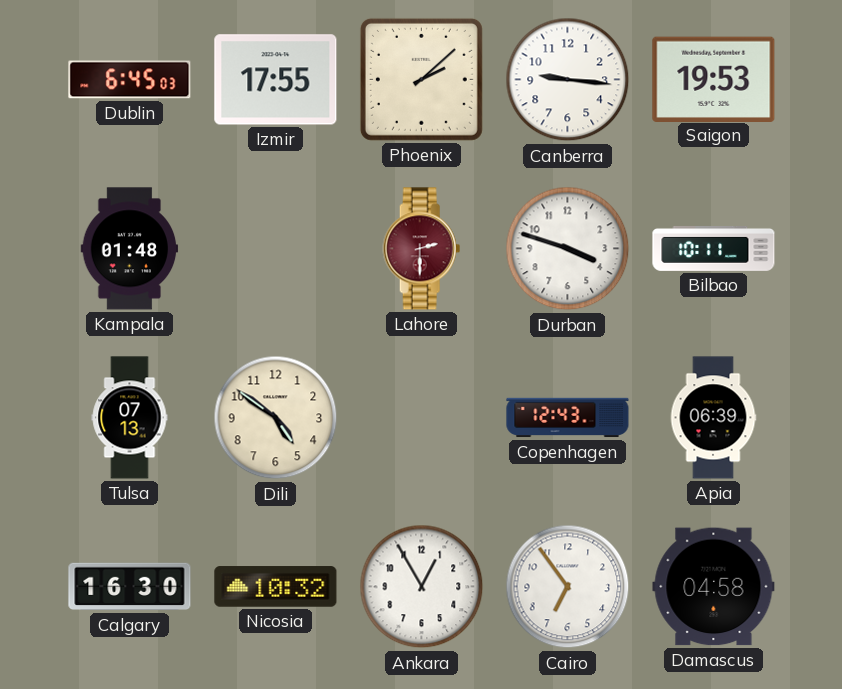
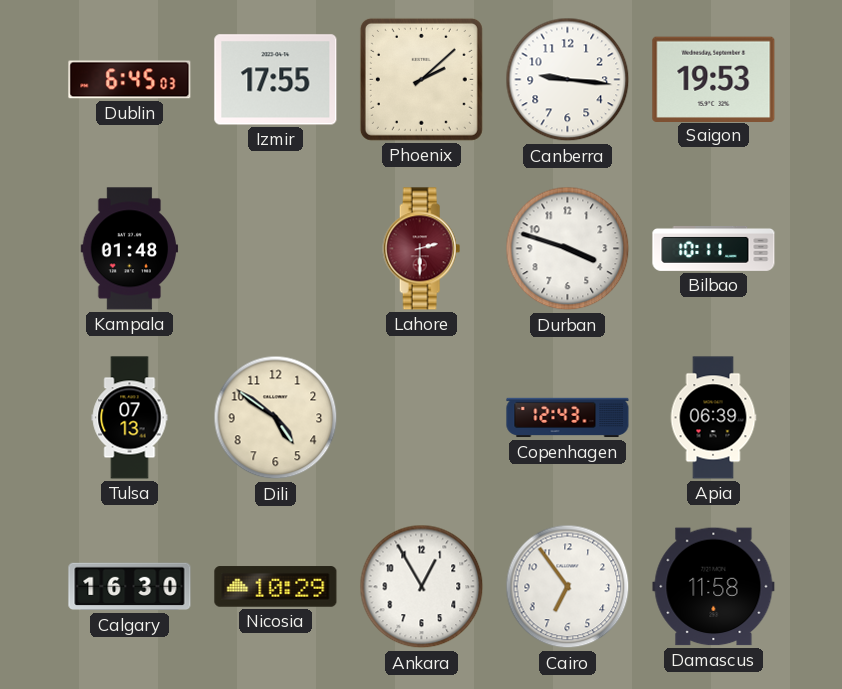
Nicosia: 10:32 -> 10:29
Damascus: 04:58 -> 11:58
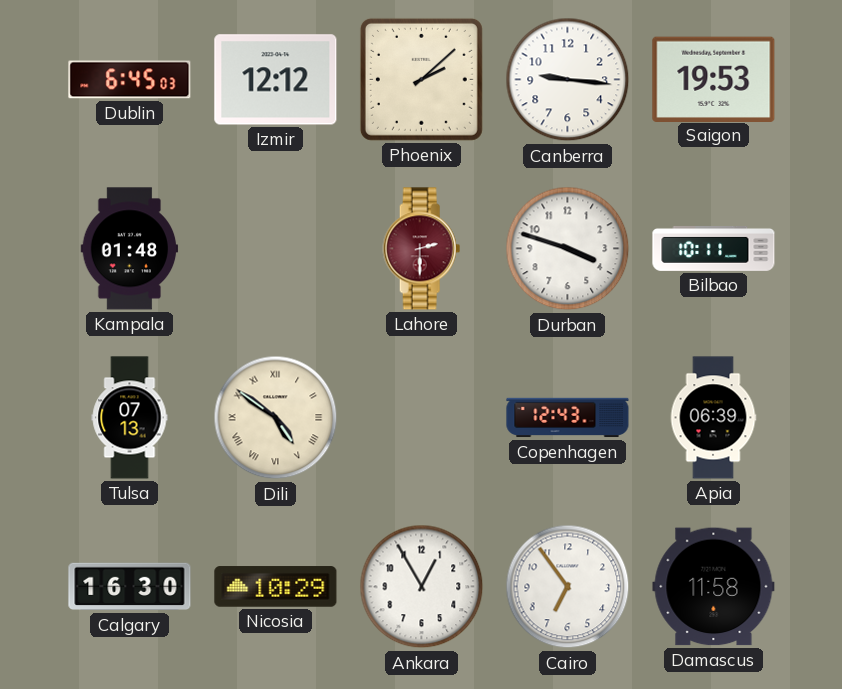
Izmir: 17:55 -> 12:12
Dili numerals: Arabic -> Roman
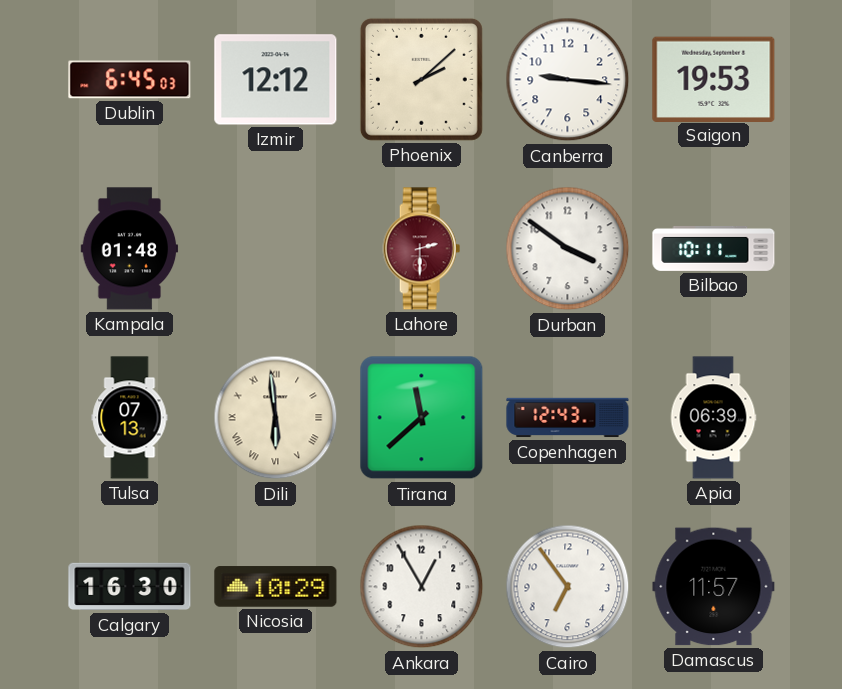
Durban: 3:48 -> 3:51
Dili: 4:51 -> 5:59
Tirana: none -> 11:38
Damascus: 11:58 -> 11:57
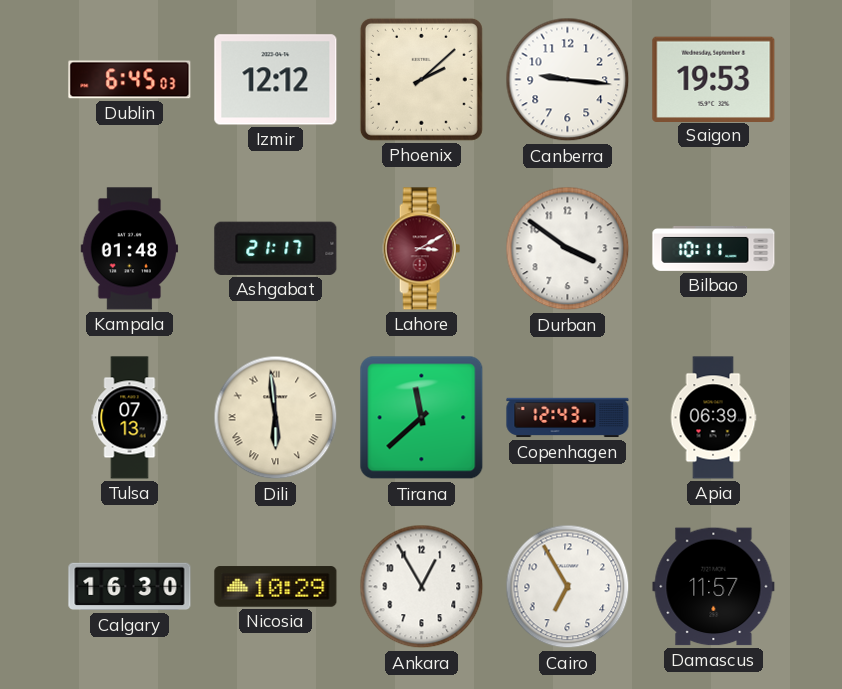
Ashgabat: none -> 21:17
Lahore: 2:30 -> 3:10
Cairo: 6:54 -> 6:55
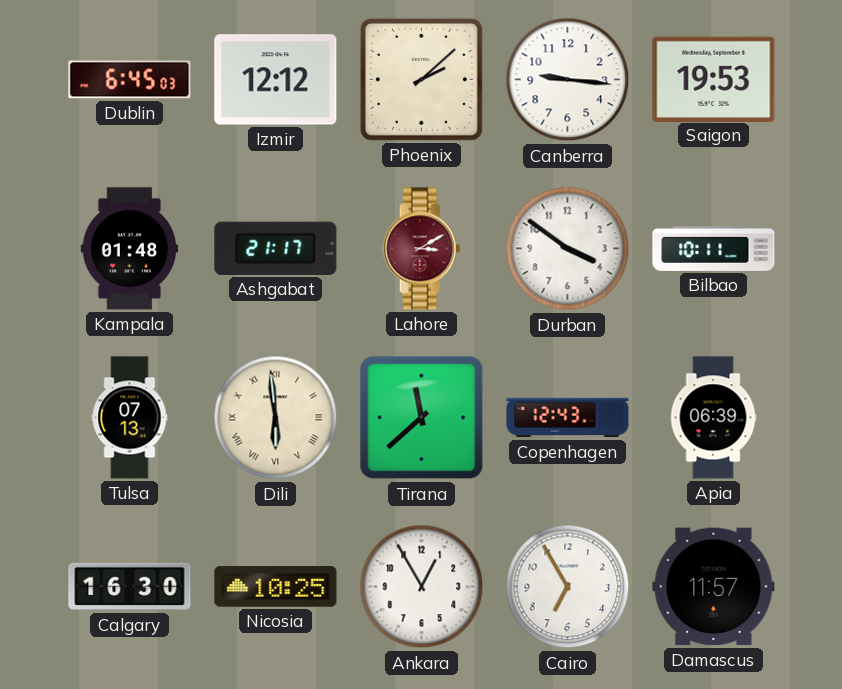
Nicosia: 10:29 -> 10:25
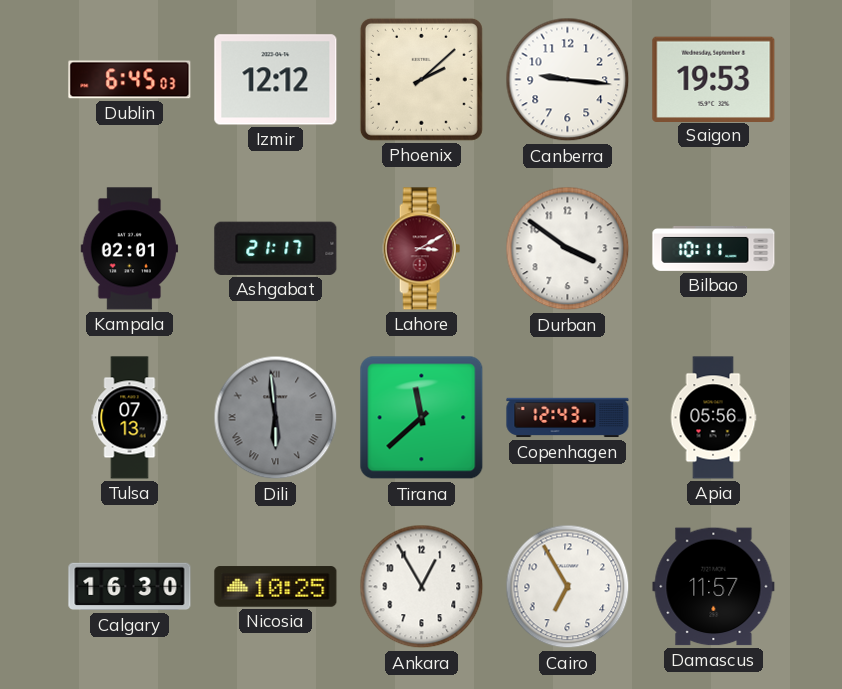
Kampala: 01:48 -> 02:01
Dili dial: cream -> grey
Apia: 06:39 -> 05:56
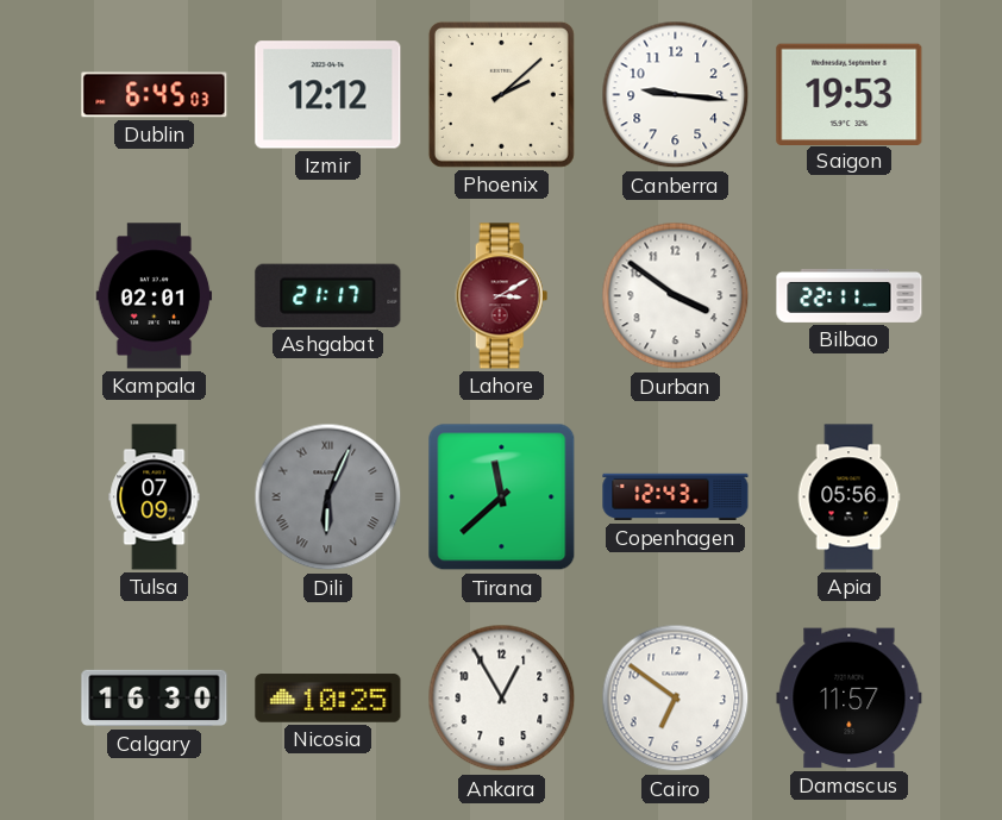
Bilbao: 10:11 -> 22:11
Tulsa: 07:13 -> 07:09
Dili: 5:59 -> 6:04
Cairo: 6:55 -> 6:51
